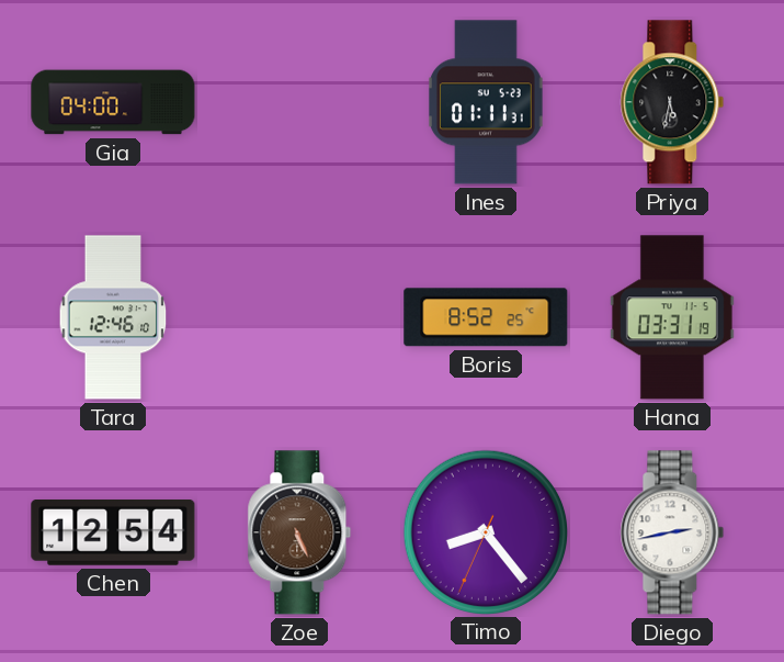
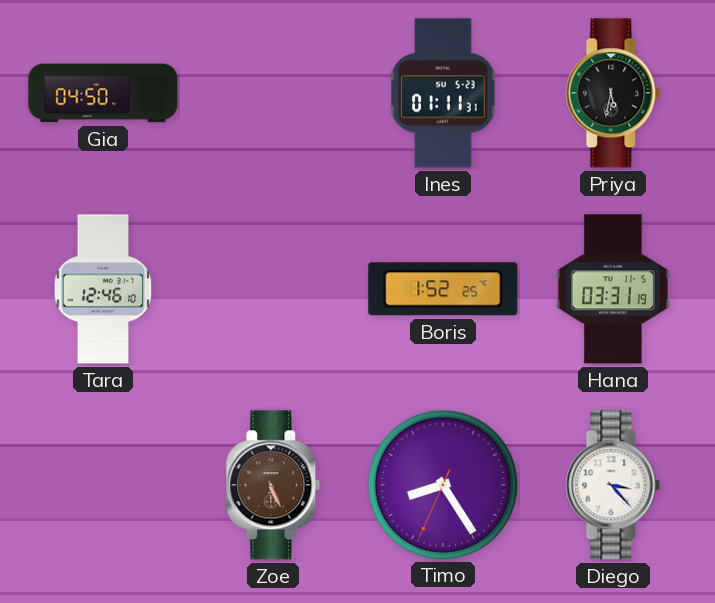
Gia: 04:00 -> 04:50
Boris: 8:52 -> 1:52
Chen: 12:54 -> none
Timo: 8:23 -> 8:24
Diego: 2:43 -> 3:23
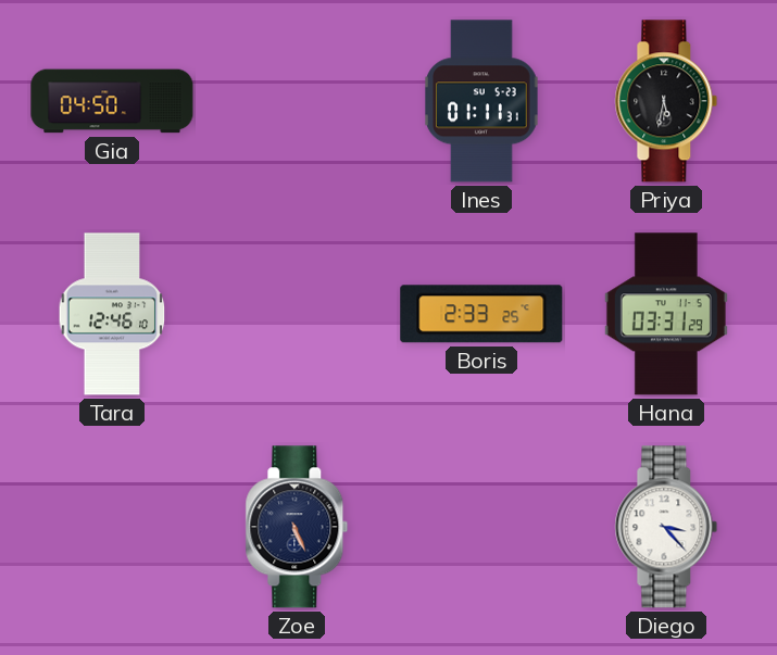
Boris: 1:52 -> 2:33
Hana: 03:31:19 -> 03:31:29
Zoe dial: brown -> navy
Timo: 8:24 -> none
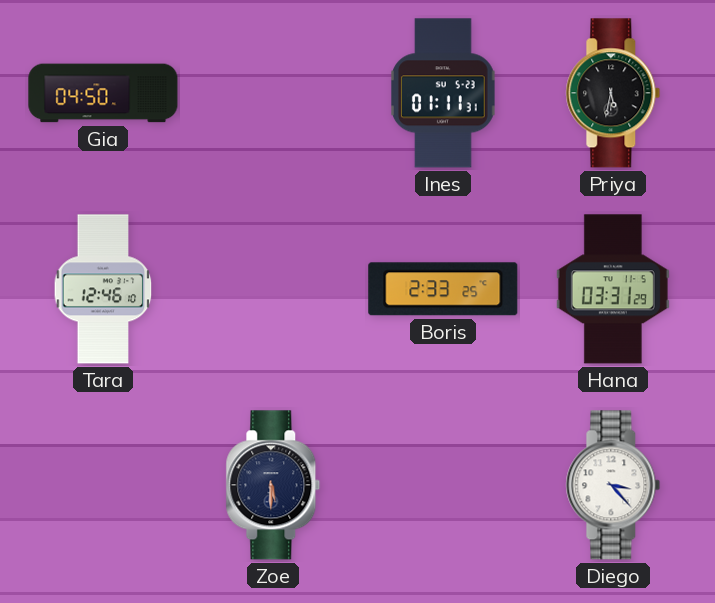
Zoe: 5:26 -> 5:30
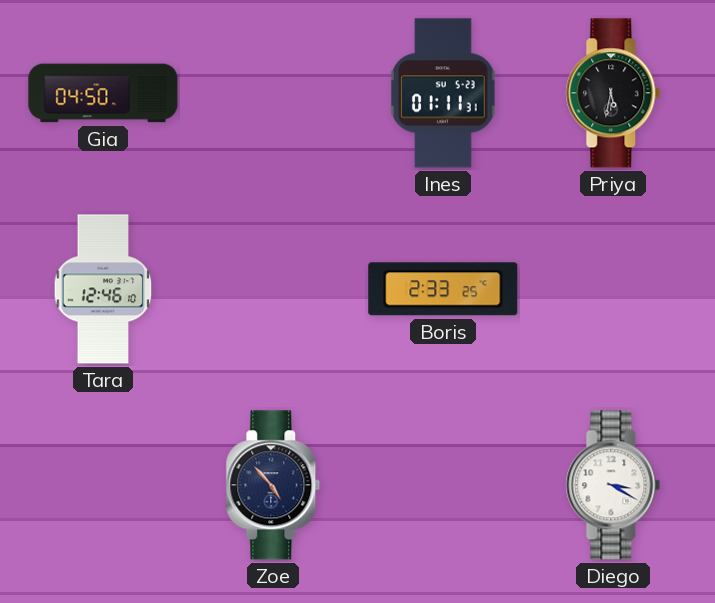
Hana: 03:31 -> none
Zoe: 5:30 -> 4:53
Diego: 3:23 -> 3:20
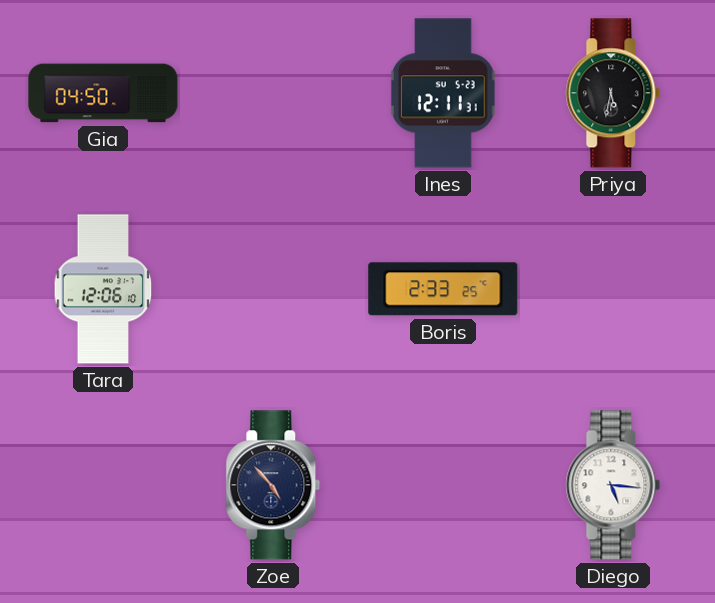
Ines: 01:11 -> 12:11
Tara: 12:46 -> 12:06
Diego: 3:20 -> 5:16
